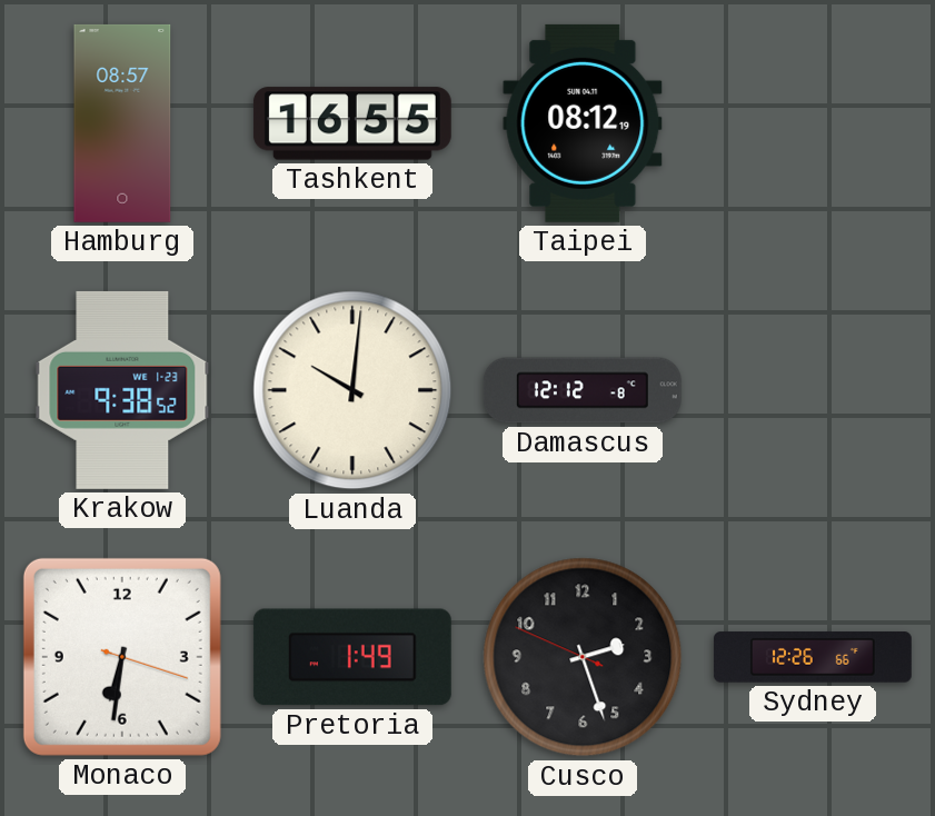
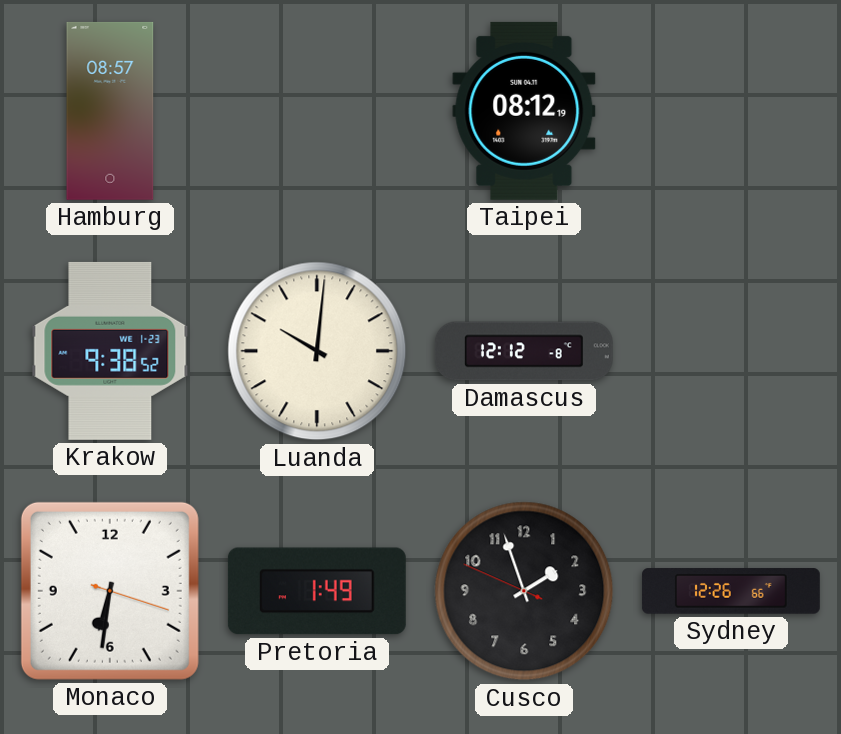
Tashkent: 16:55 -> none
Cusco: 2:26 -> 1:56
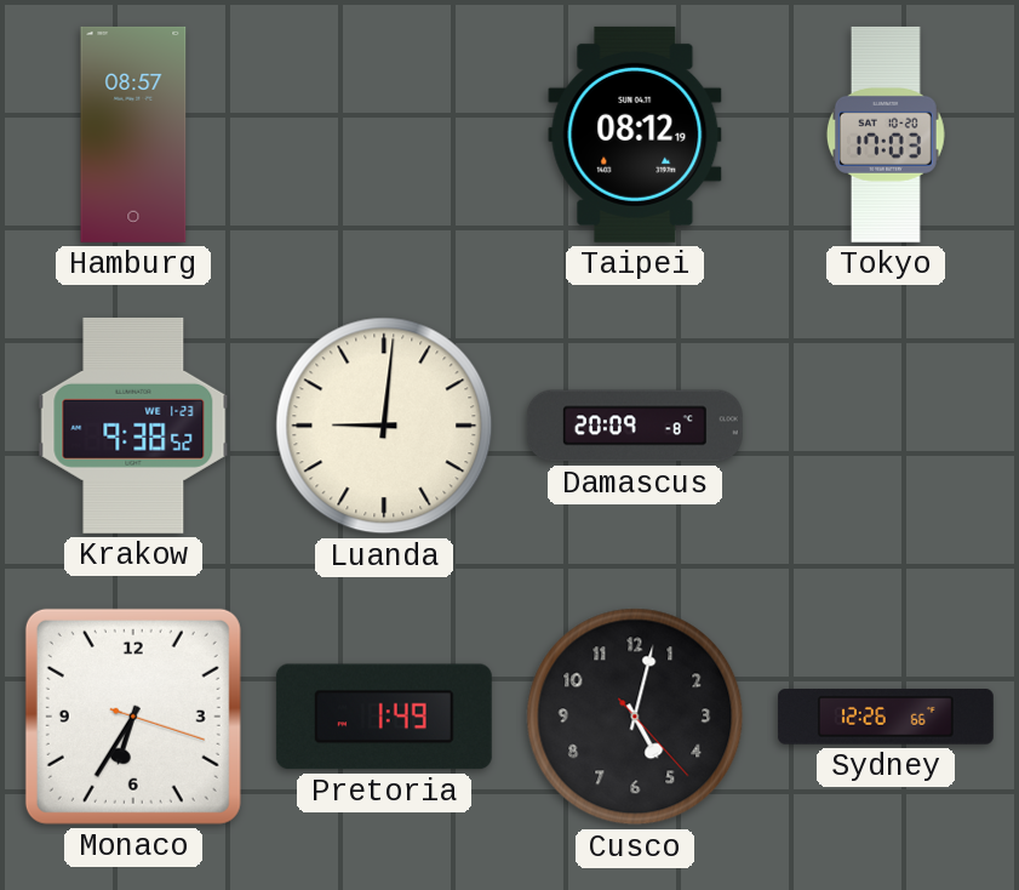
Tokyo: none -> 17:03
Luanda: 10:01 -> 9:01
Damascus: 12:12 -> 20:09
Monaco: 6:31 -> 6:35
Cusco: 1:56 -> 5:02
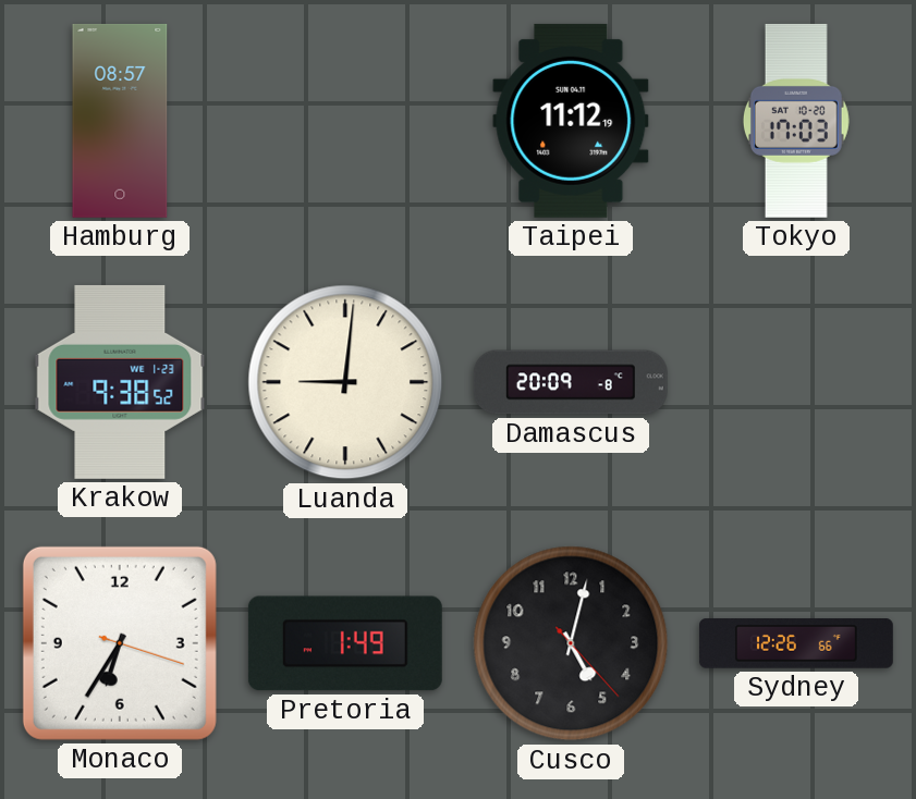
Taipei: 08:12 -> 11:12
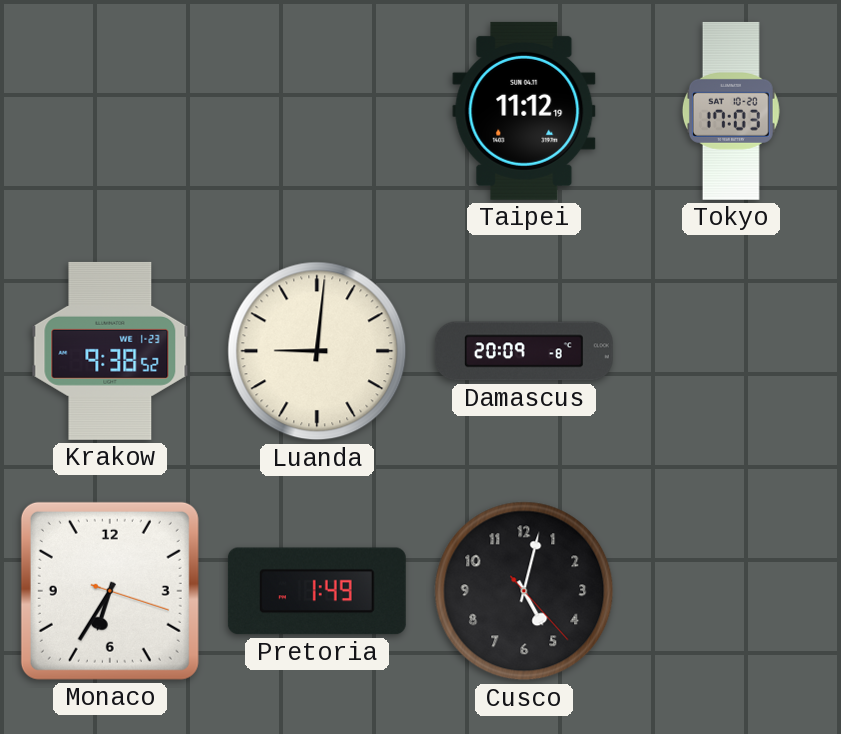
Hamburg: 08:57 -> none
Sydney: 12:26 -> none
